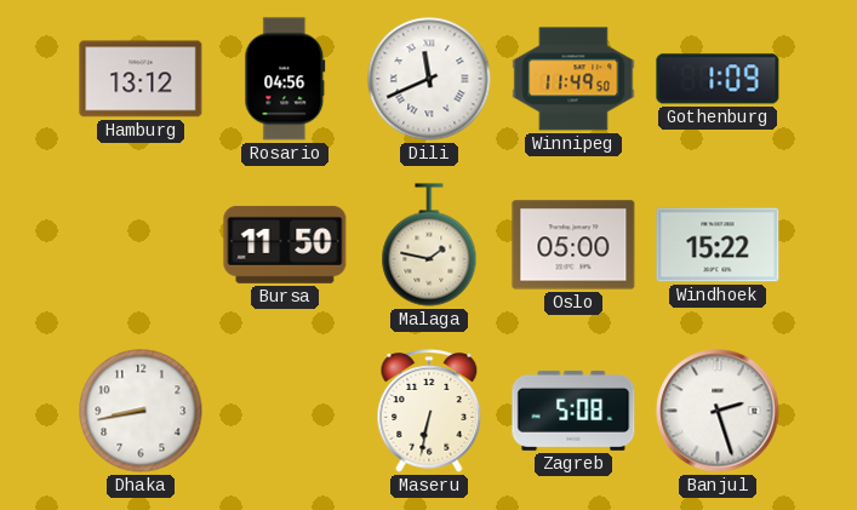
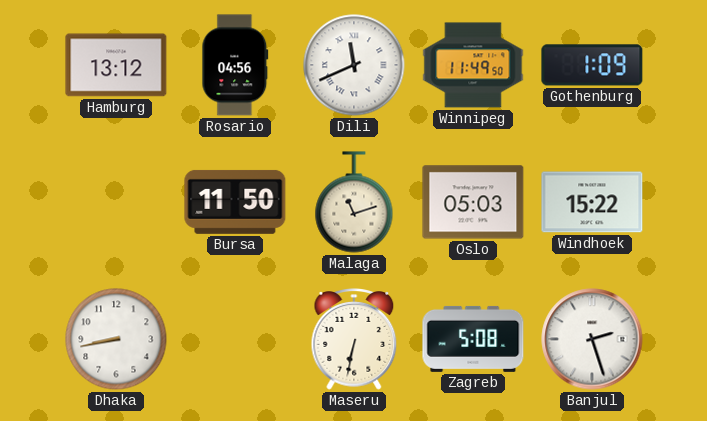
Malaga: 1:47 -> 11:12
Oslo: 05:00 -> 05:03
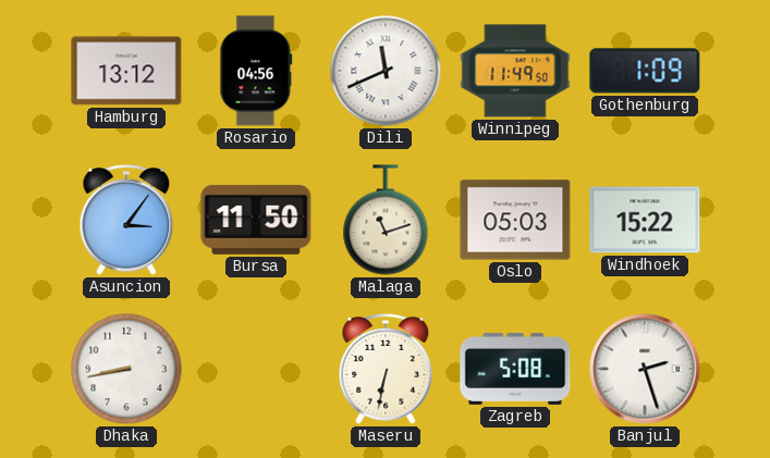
Asuncion: none -> 3:06
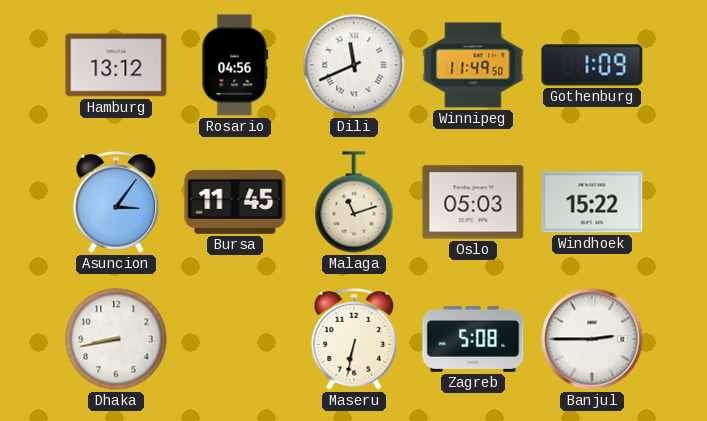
Bursa: 11:50 -> 11:45
Banjul: 2:27 -> 2:45
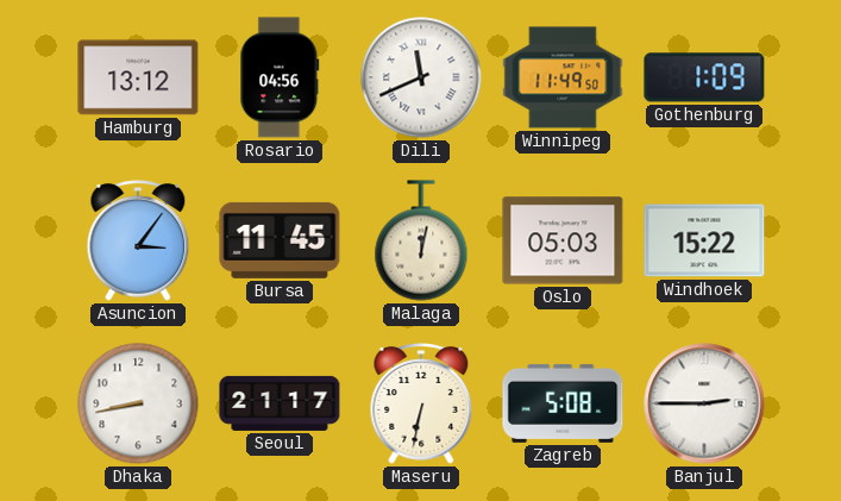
Malaga: 11:12 -> 12:02
Seoul: none -> 21:17
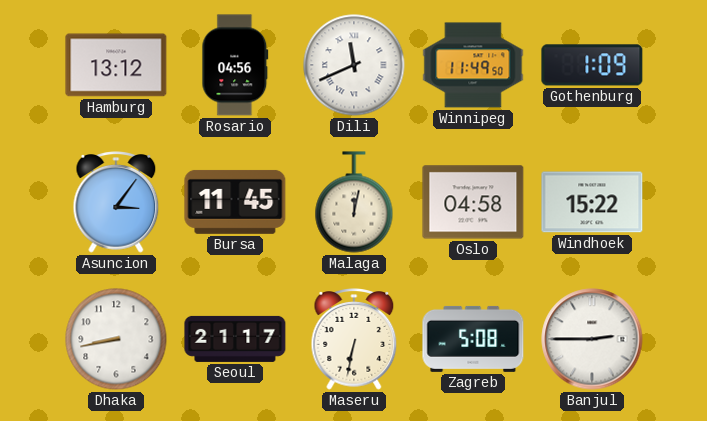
Oslo: 05:03 -> 04:58
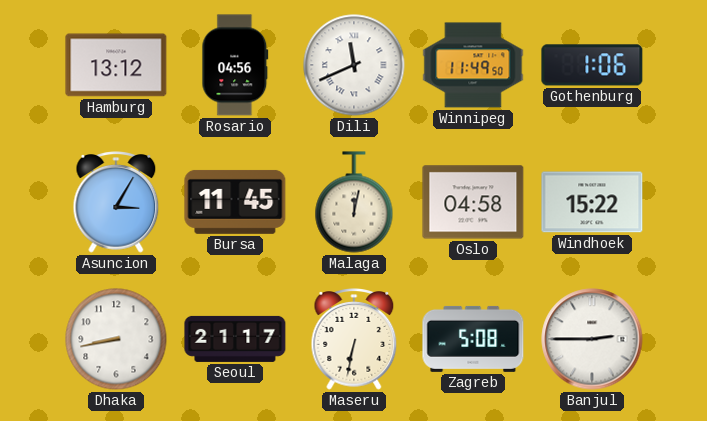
Gothenburg: 1:09 -> 1:06
Asuncion: 3:06 -> 3:05
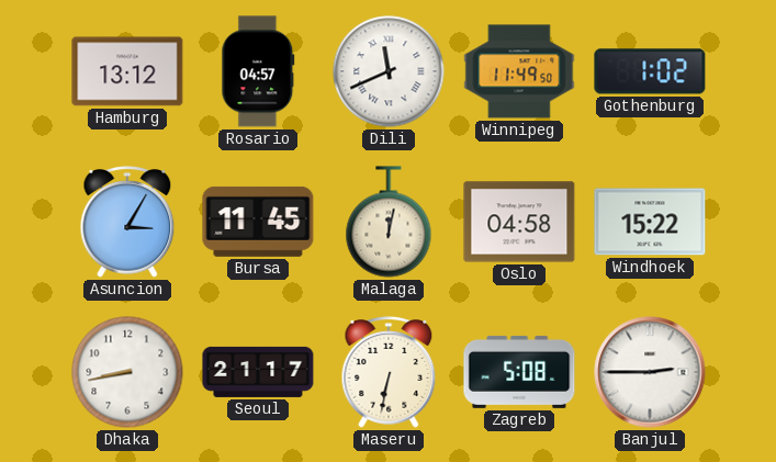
Rosario: 04:56 -> 04:57
Gothenburg: 1:06 -> 1:02
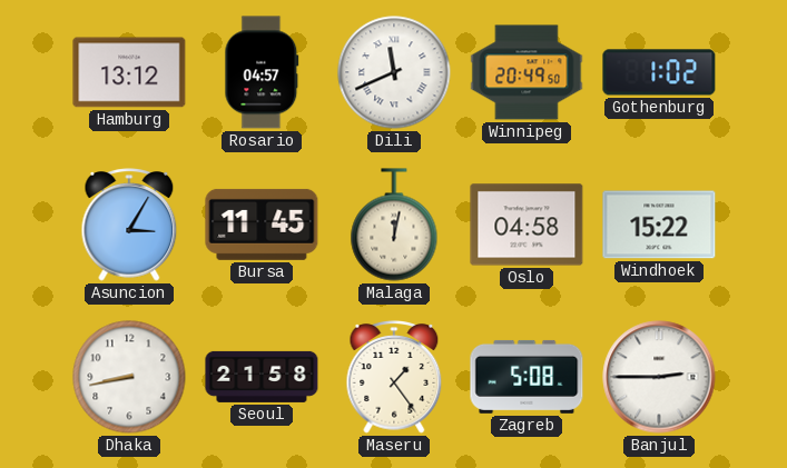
Winnipeg: 11:49 -> 20:49
Seoul: 21:17 -> 21:58
Maseru: 6:32 -> 1:24
